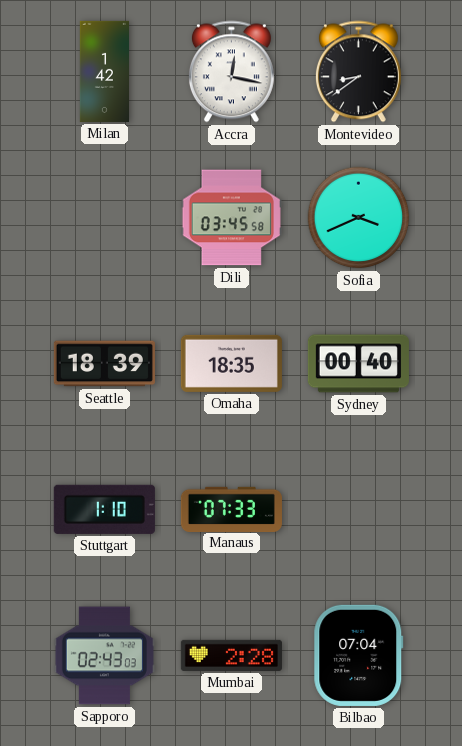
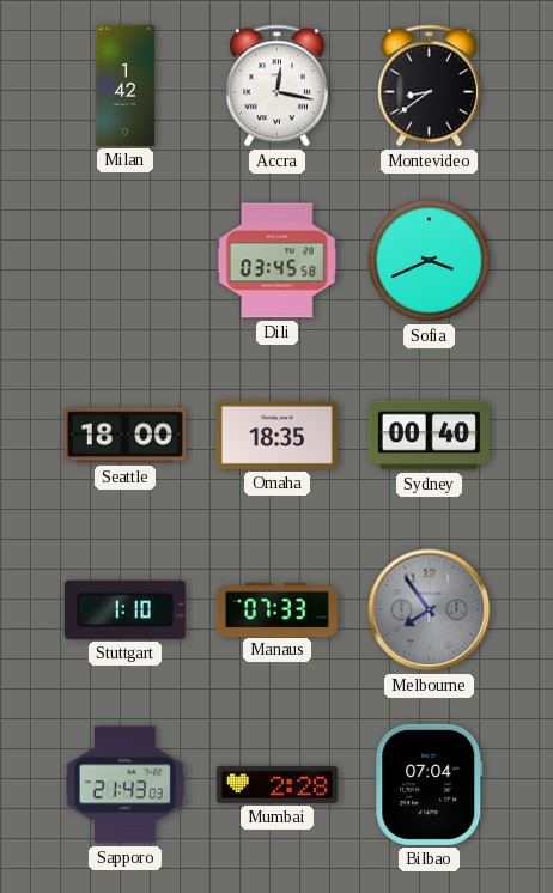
Seattle: 18:39 -> 18:00
Melbourne: none -> 7:54
Sapporo: 02:43 -> 21:43
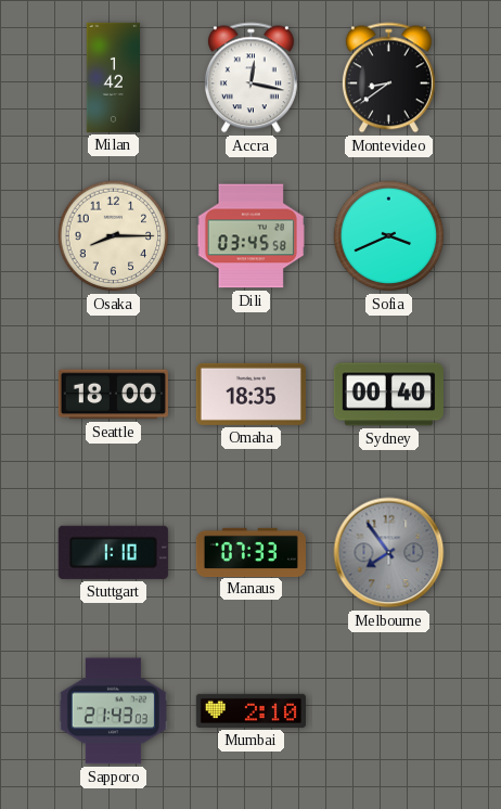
Osaka: none -> 8:15
Mumbai: 2:28 -> 2:10
Bilbao: 07:04 -> none
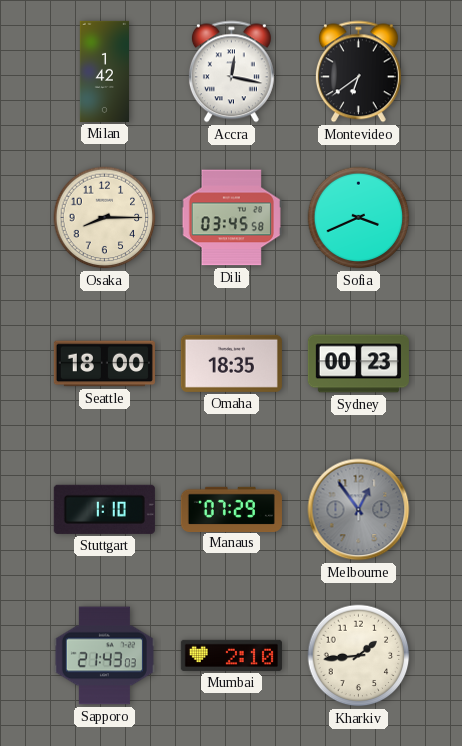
Montevideo: 8:39 -> 6:39
Sydney: 00:40 -> 00:23
Manaus: 07:33 -> 07:29
Melbourne: 7:54 -> 12:54
Kharkiv: none -> 1:44
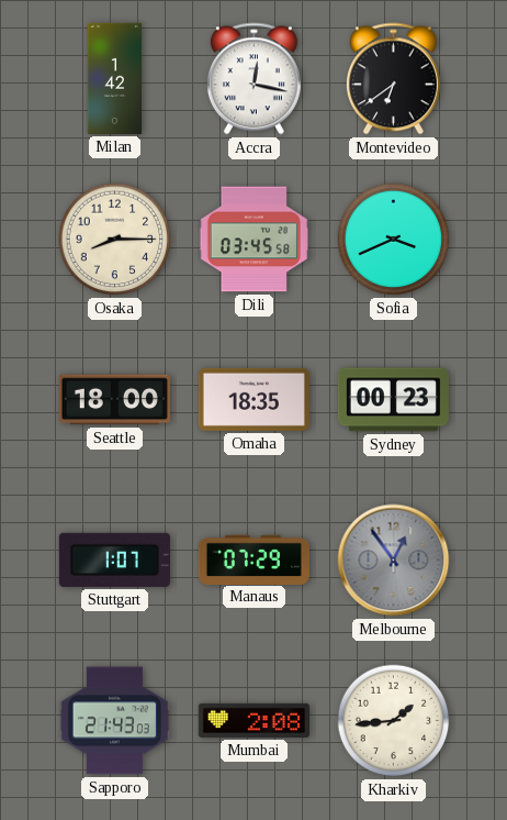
Stuttgart: 1:10 -> 1:07
Mumbai: 2:10 -> 2:08
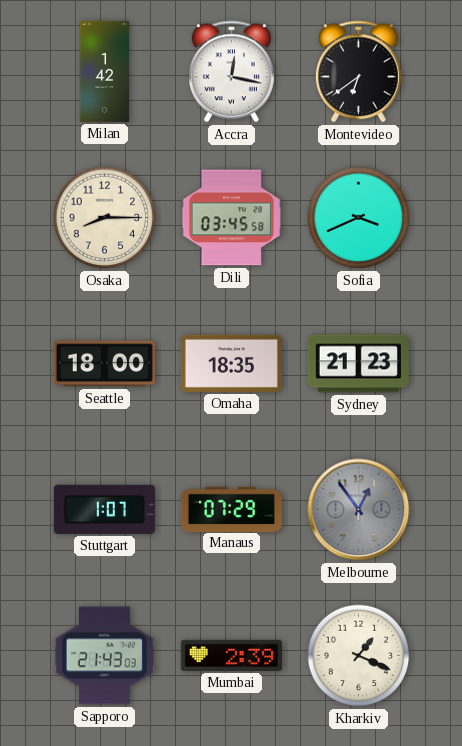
Sydney: 00:23 -> 21:23
Mumbai: 2:08 -> 2:39
Kharkiv: 1:44 -> 1:19
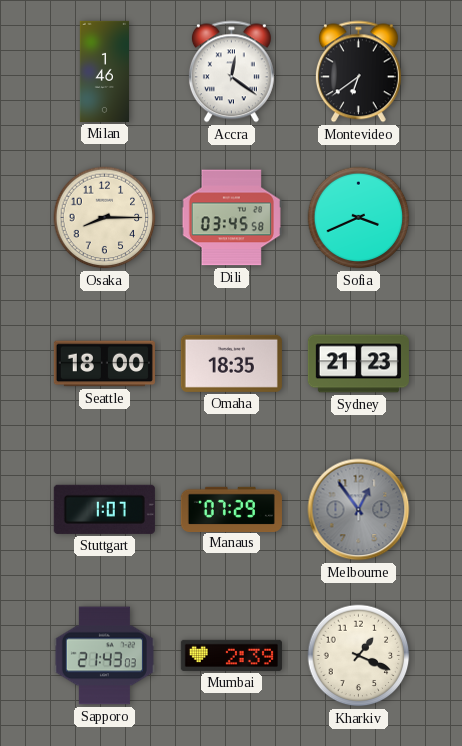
Milan: 1:42 -> 1:46
Accra: 12:17 -> 12:21
